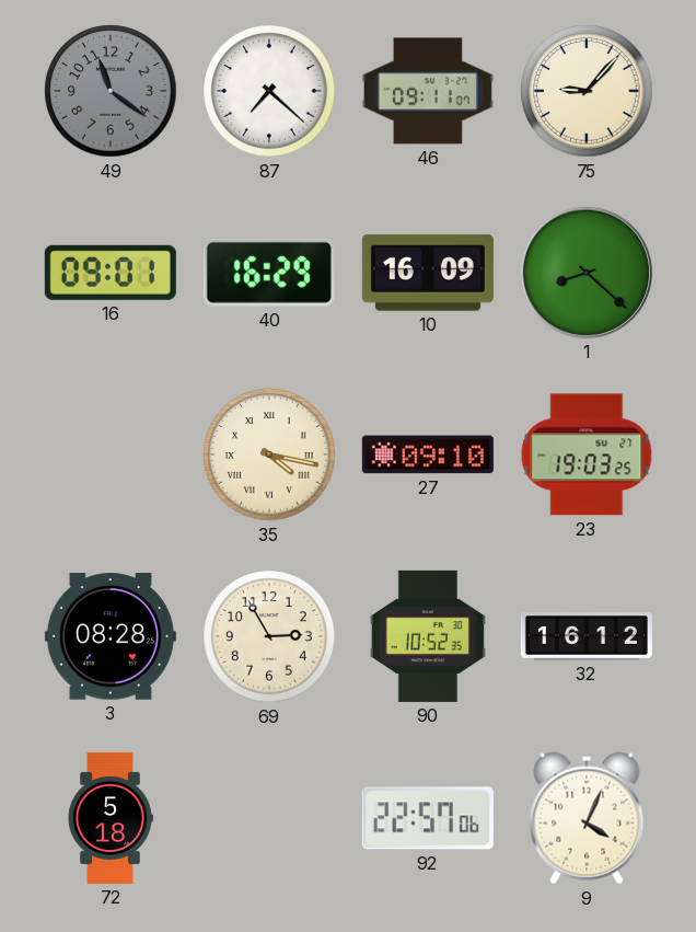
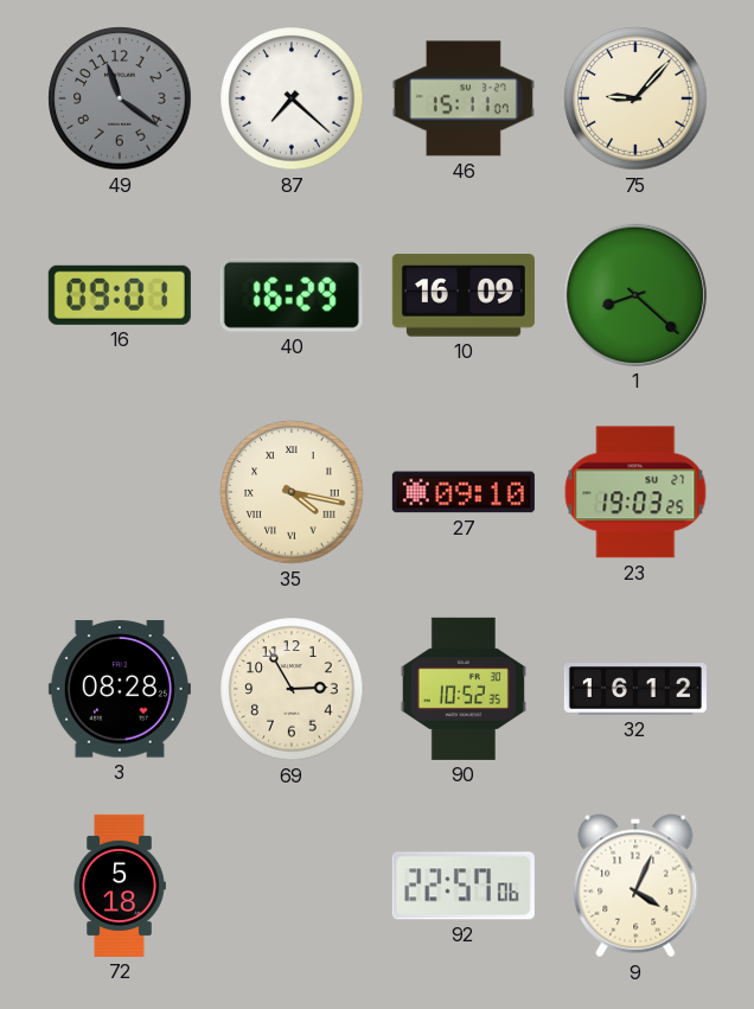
46: 09:11 -> 15:11
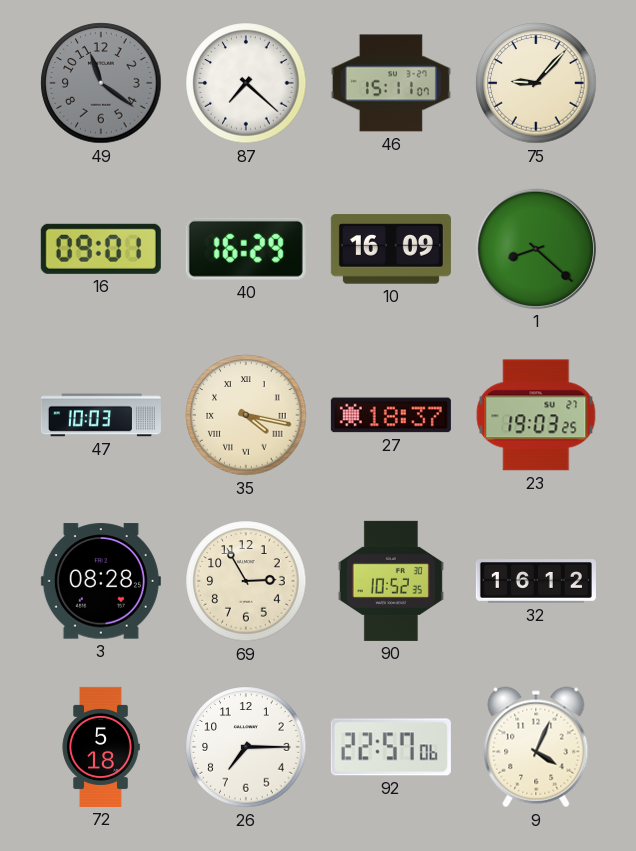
47: none -> 10:03
27: 09:10 -> 18:37
26: none -> 7:15
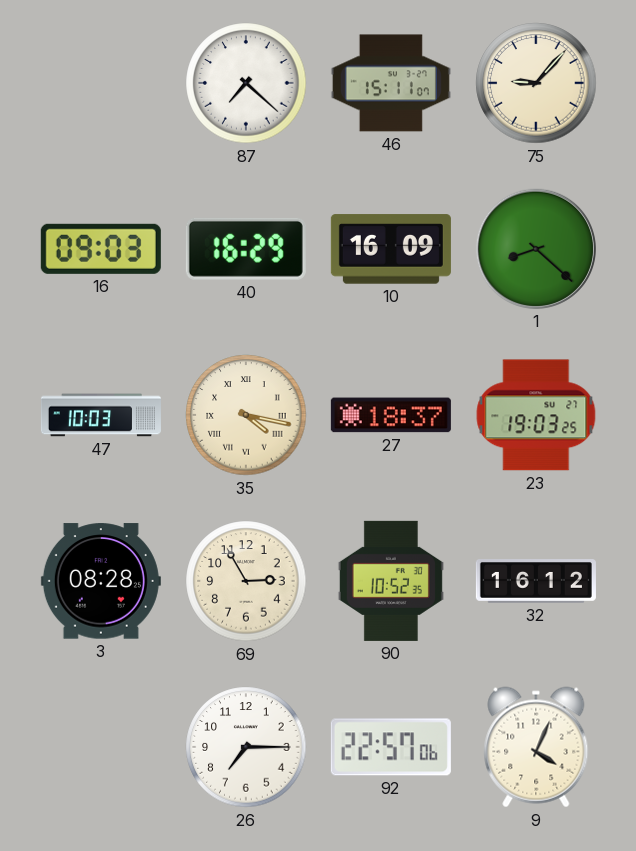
49: 11:21 -> none
16: 09:01 -> 09:03
72: 5:18 -> none
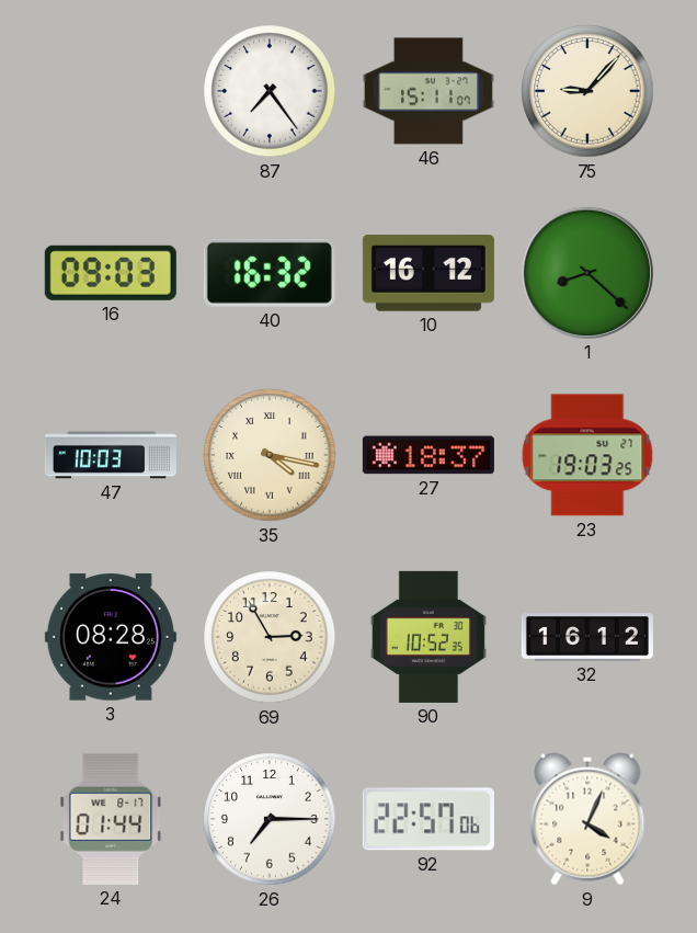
87: 7:22 -> 7:24
40: 16:29 -> 16:32
10: 16:09 -> 16:12
24: none -> 01:44
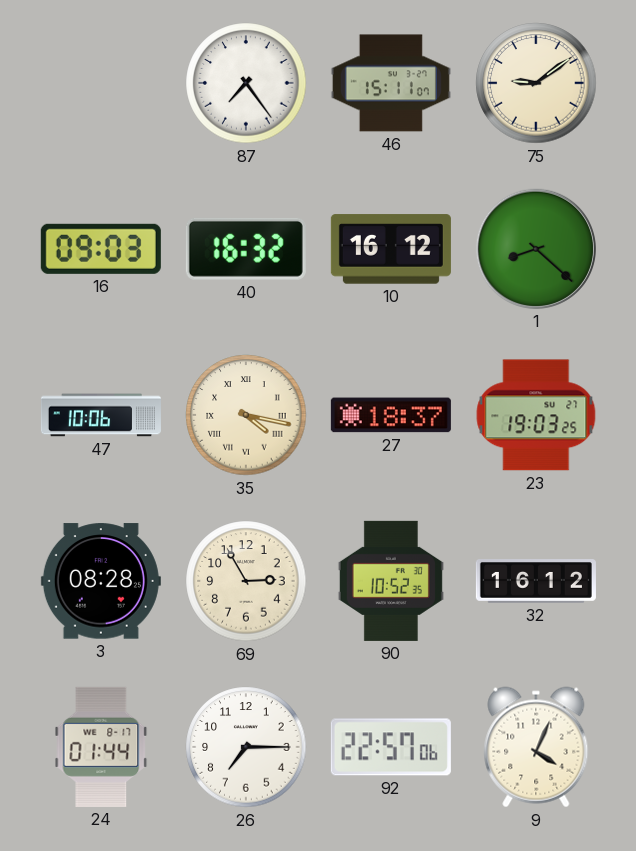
75: 9:07 -> 9:09
47: 10:03 -> 10:06
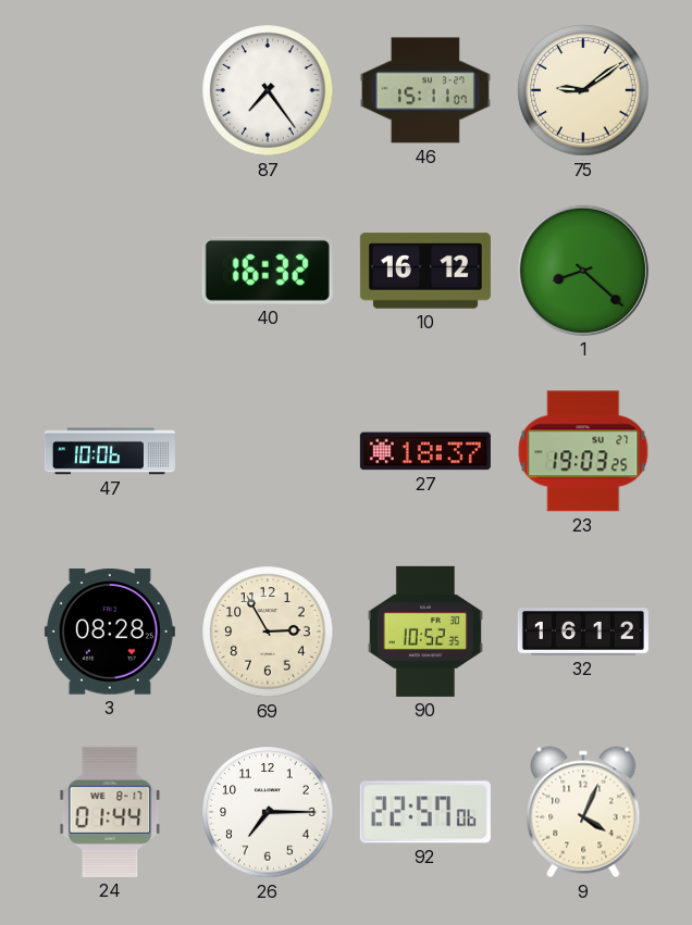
16: 09:03 -> none
35: 4:17 -> none
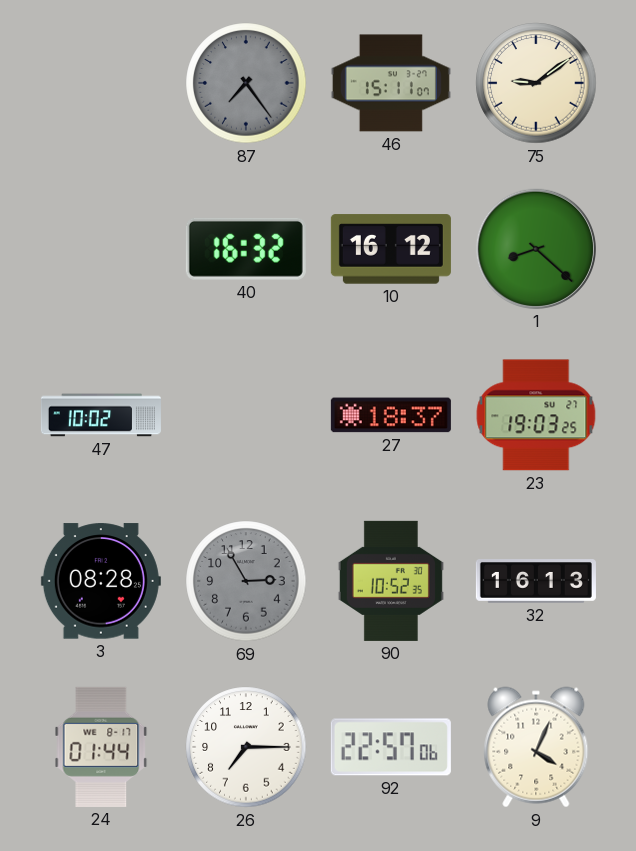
87 dial: white -> grey
47: 10:06 -> 10:02
69 dial: cream -> grey
32: 16:12 -> 16:13
